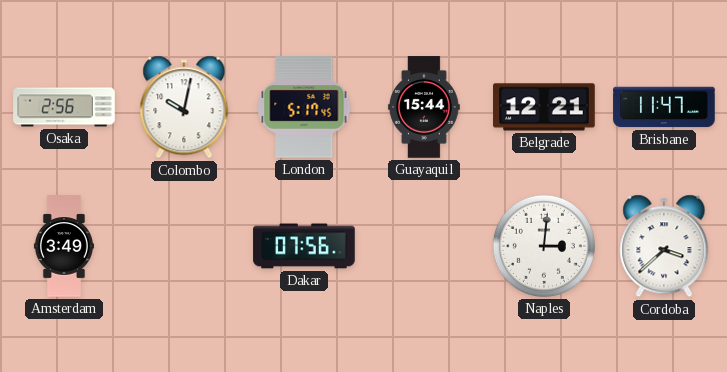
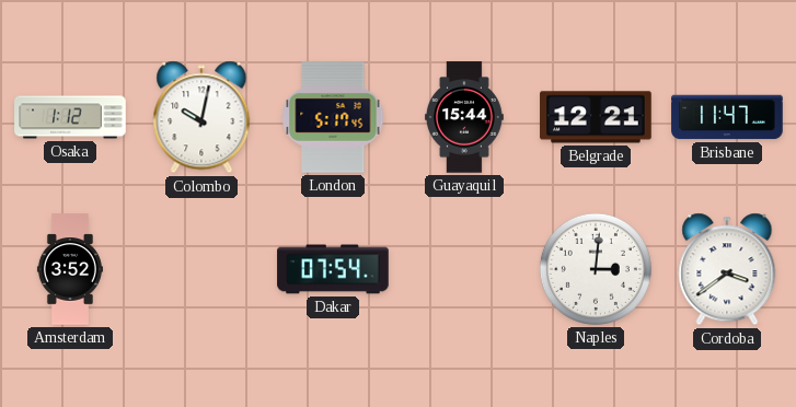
Osaka: 2:56 -> 1:12
Amsterdam: 3:49 -> 3:52
Dakar: 07:56 -> 07:54
Cordoba: 3:38 -> 3:39
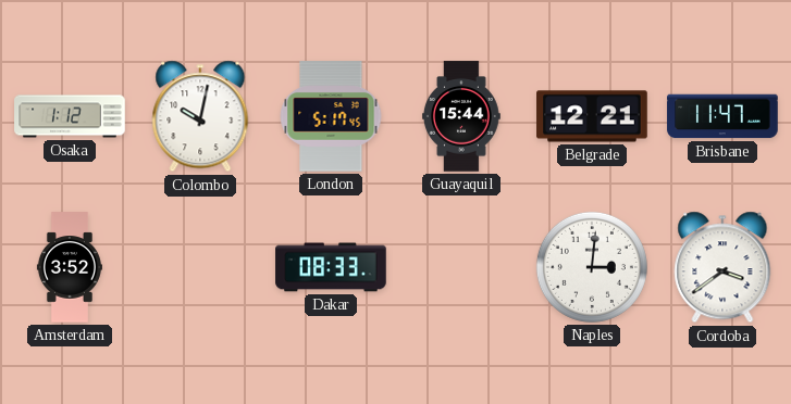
Dakar: 07:54 -> 08:33
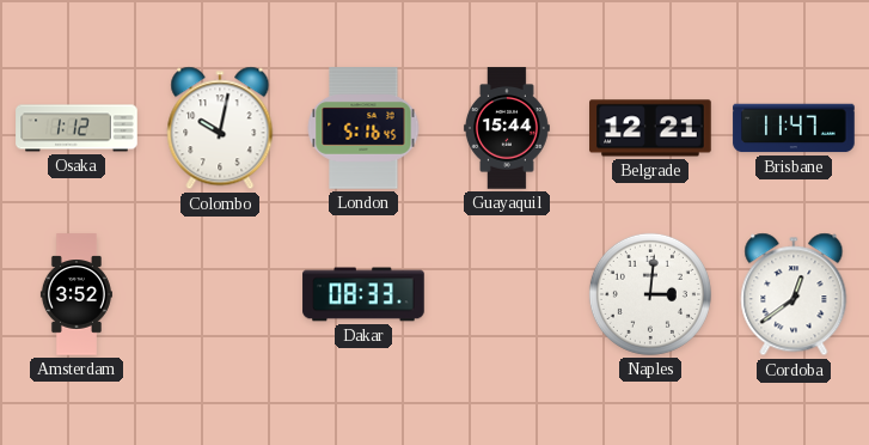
London: 5:17 -> 5:16
Cordoba: 3:39 -> 12:39
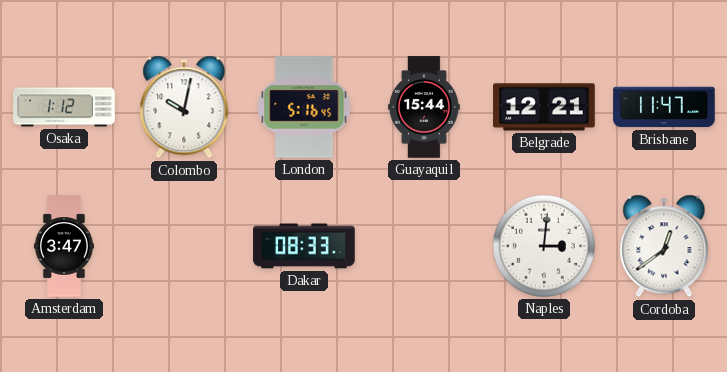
Amsterdam: 3:52 -> 3:47
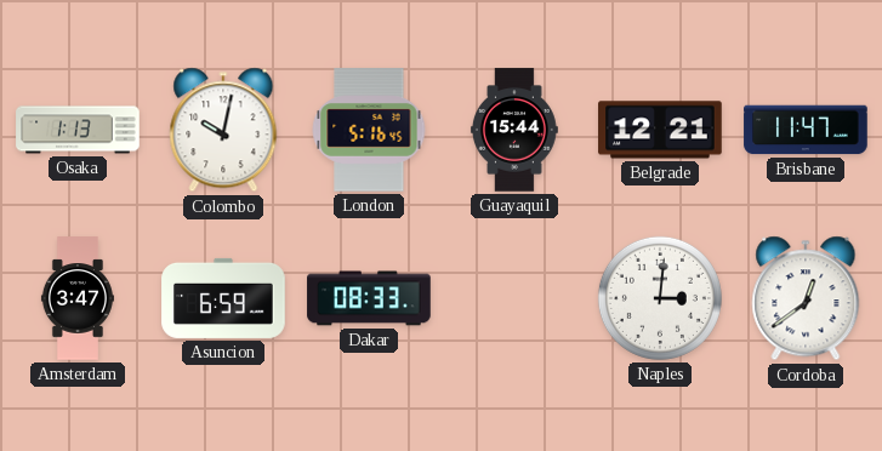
Osaka: 1:12 -> 1:13
Asuncion: none -> 6:59
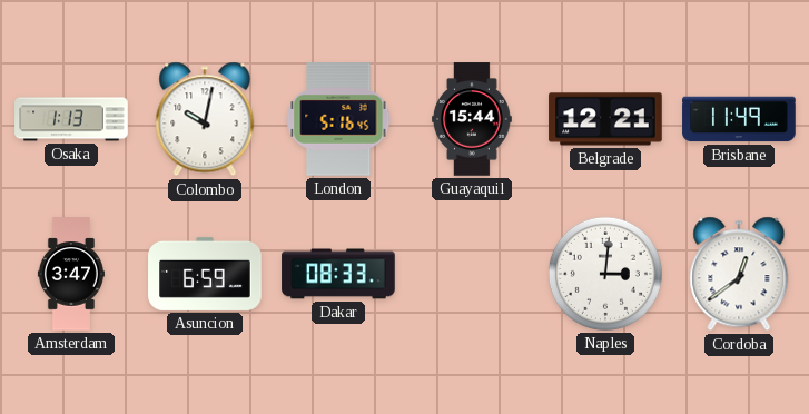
Brisbane: 11:47 -> 11:49
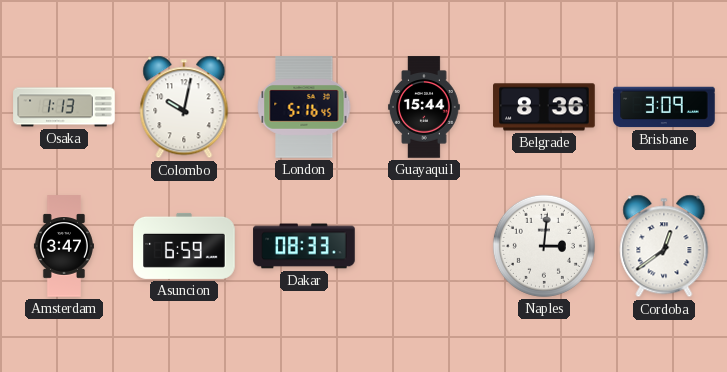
Belgrade: 12:21 -> 8:36
Brisbane: 11:49 -> 3:09
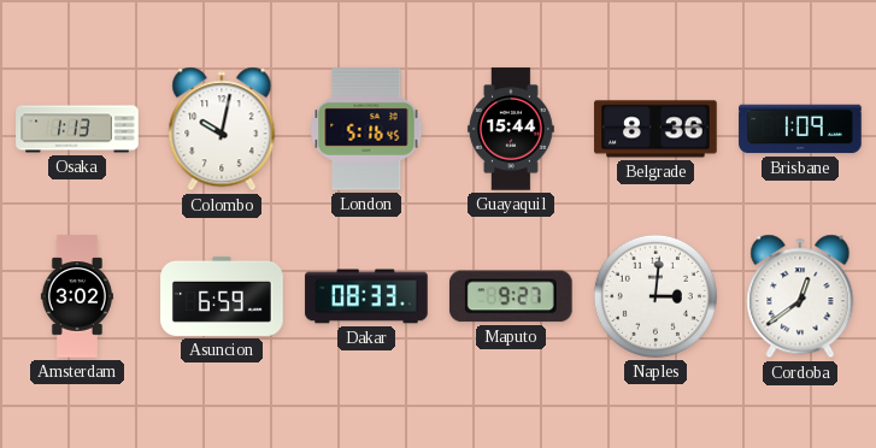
Brisbane: 3:09 -> 1:09
Amsterdam: 3:47 -> 3:02
Maputo: none -> 9:27
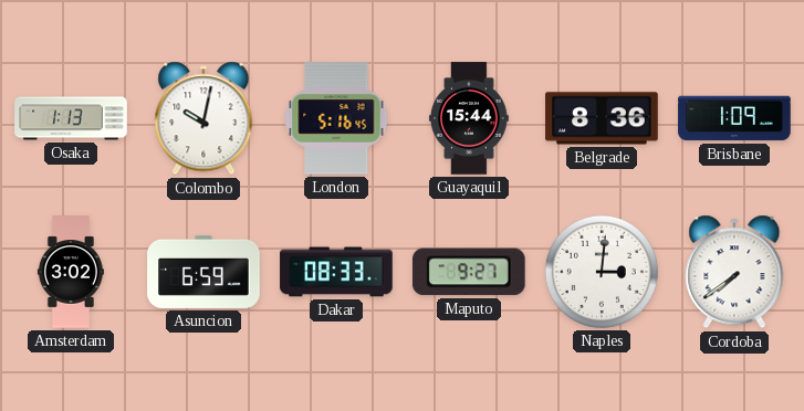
Cordoba: 12:39 -> 7:39
